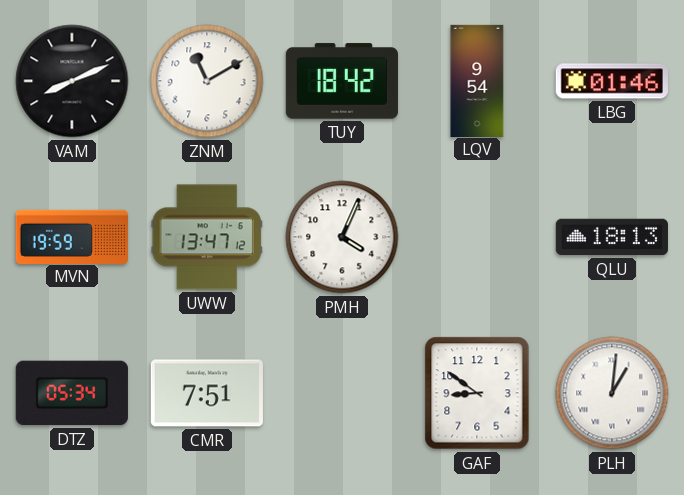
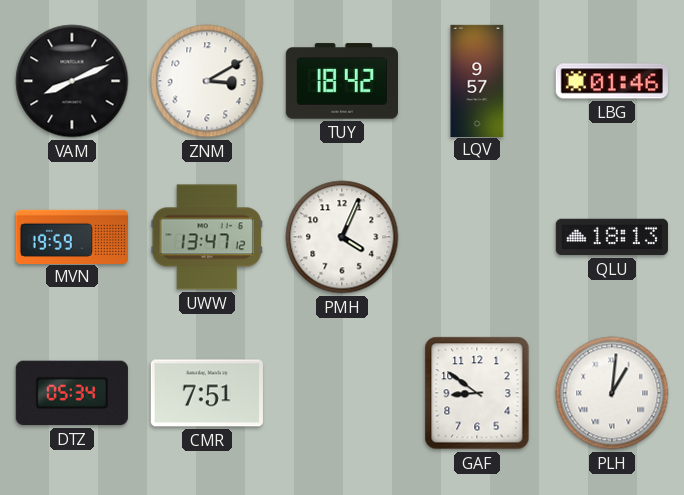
ZNM: 11:10 -> 3:10
LQV: 9:54 -> 9:57
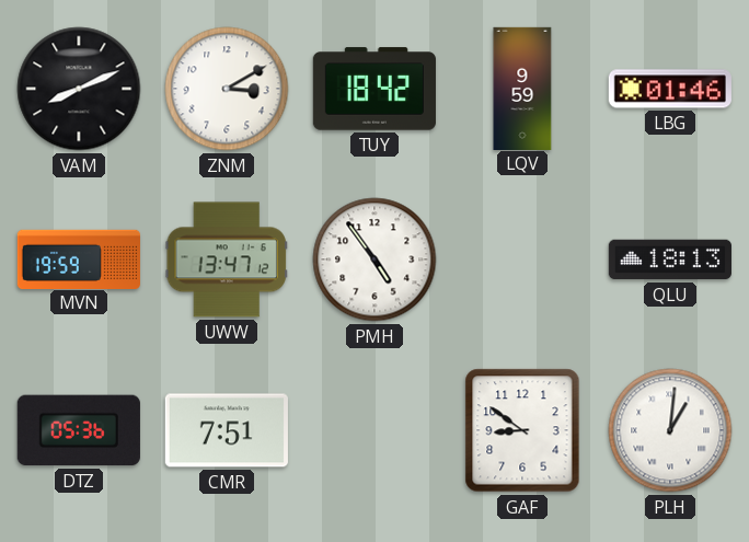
LQV: 9:57 -> 9:59
PMH: 4:04 -> 4:54
DTZ: 05:34 -> 05:36
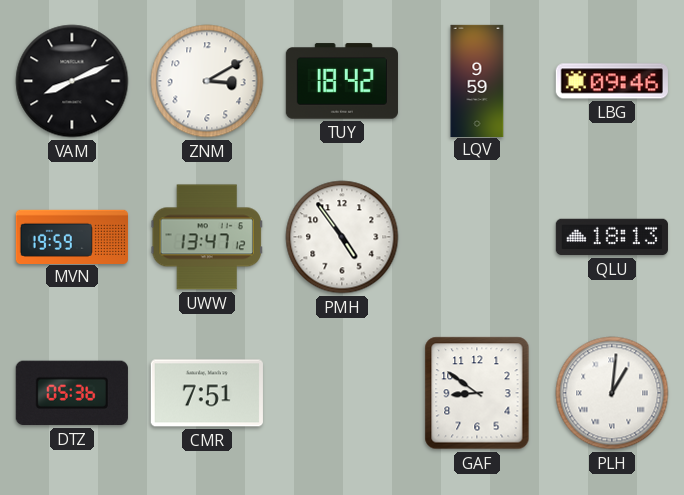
LBG: 01:46 -> 09:46
